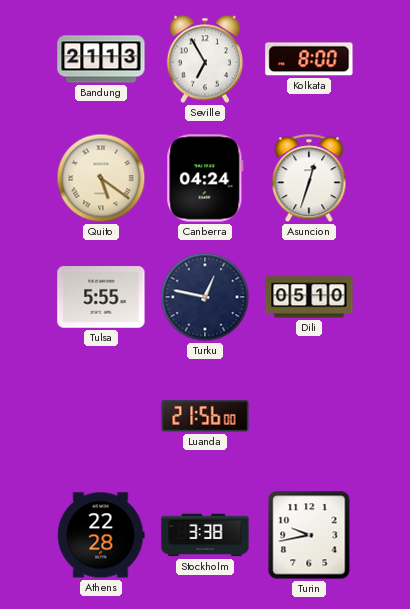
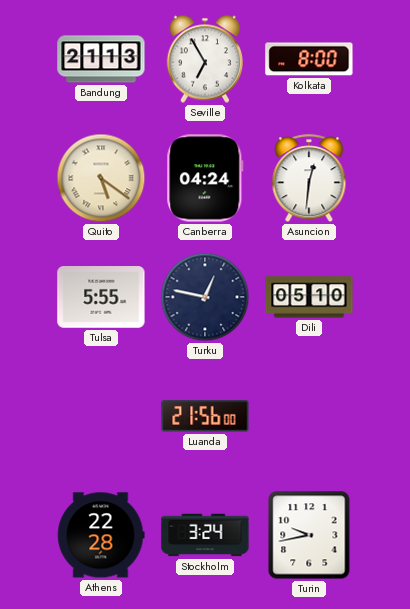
Asuncion: 12:33 -> 12:31
Stockholm: 3:38 -> 3:24
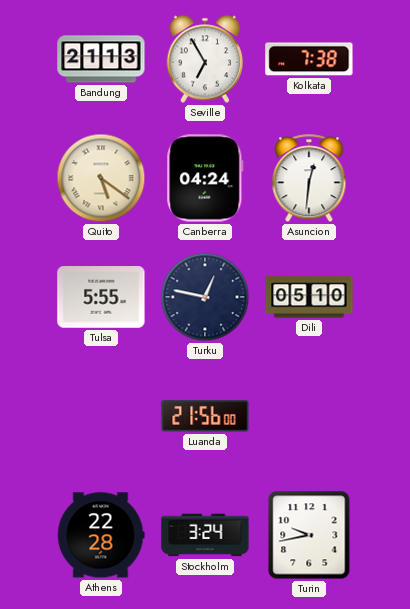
Kolkata: 8:00 -> 7:38
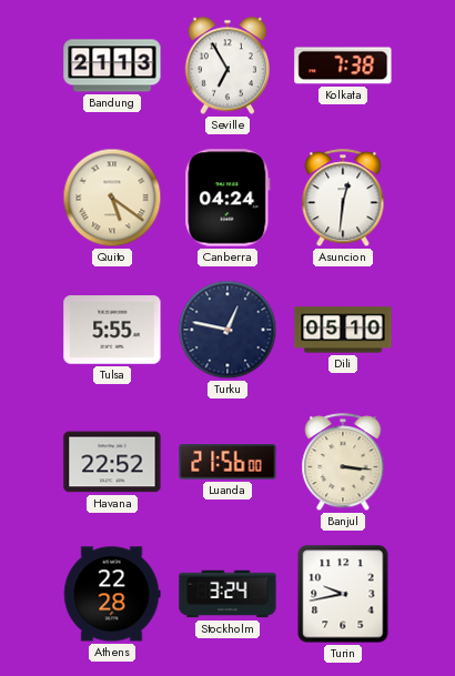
Havana: none -> 22:52
Banjul: none -> 3:16
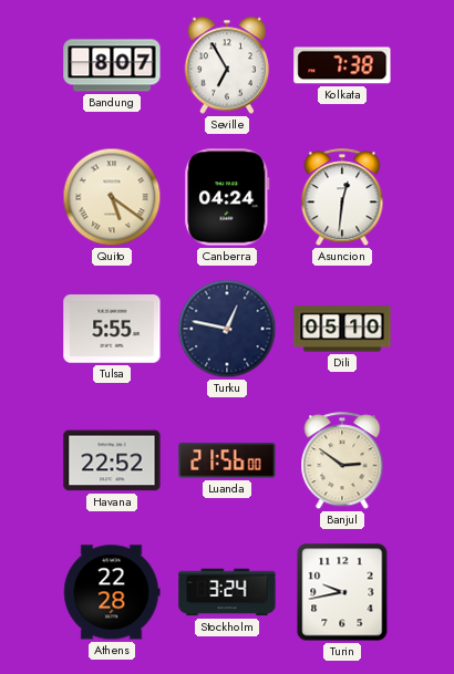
Bandung: 21:13 -> 8:07
Banjul: 3:16 -> 2:51
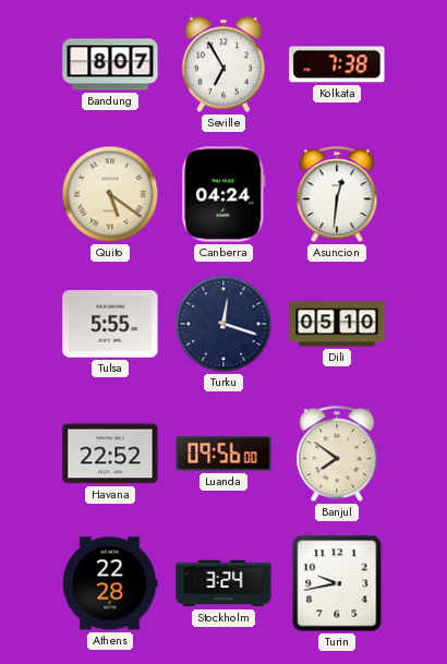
Turku: 12:47 -> 12:18
Luanda: 21:56 -> 09:56
Banjul: 2:51 -> 7:51
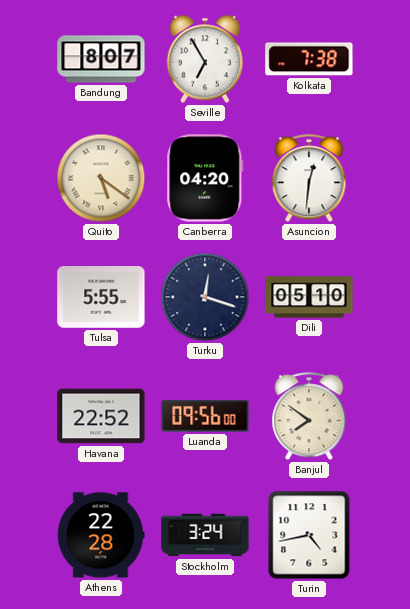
Canberra: 04:24 -> 04:20
Turin: 9:43 -> 4:43
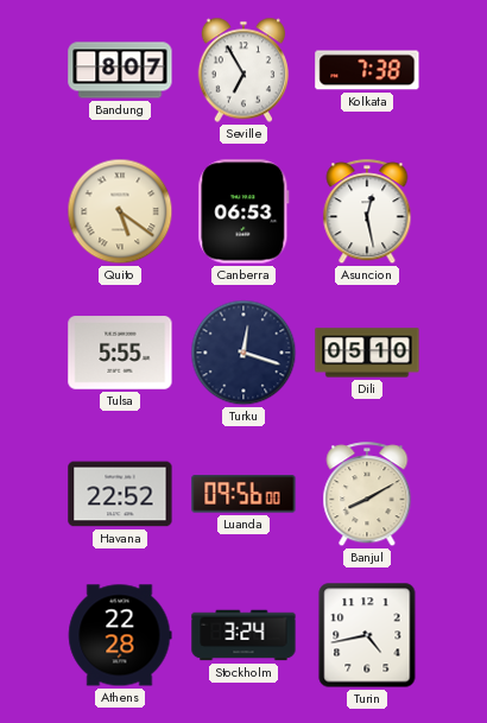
Canberra: 04:20 -> 06:53
Asuncion: 12:31 -> 12:28
Banjul: 7:51 -> 8:10
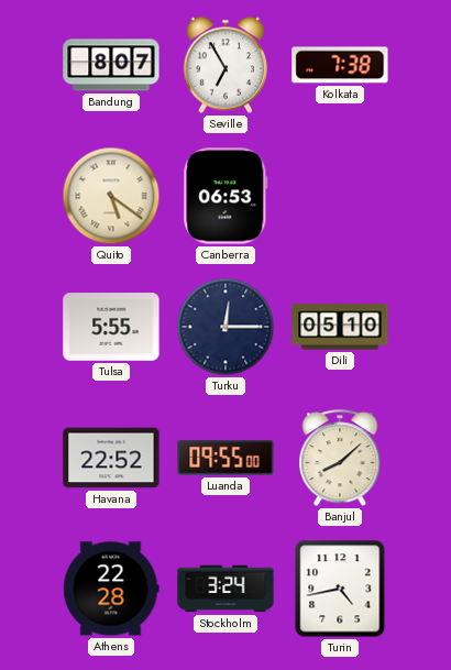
Asuncion: 12:28 -> none
Turku: 12:18 -> 12:15
Luanda: 09:56 -> 09:55
Banjul: 8:10 -> 8:08
